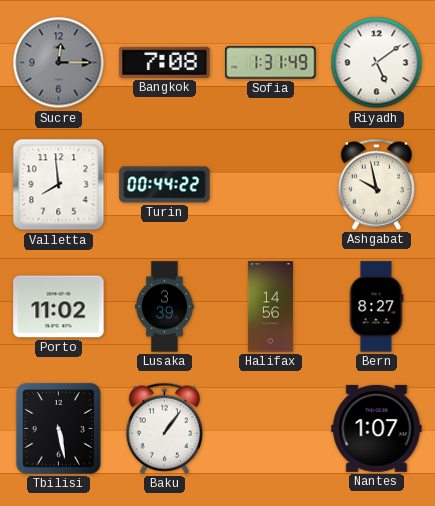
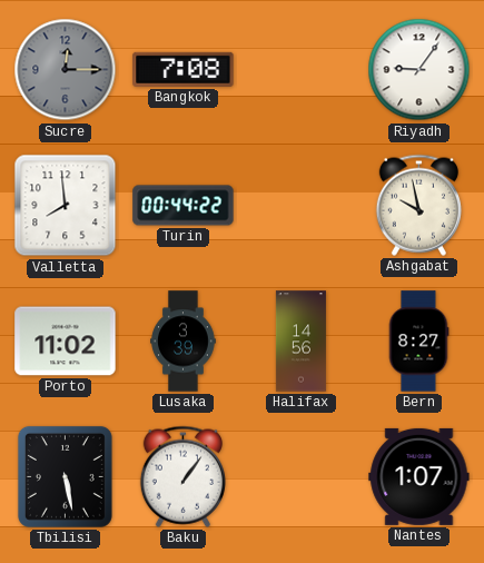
Sofia: 1:31 -> none
Riyadh: 5:09 -> 9:06
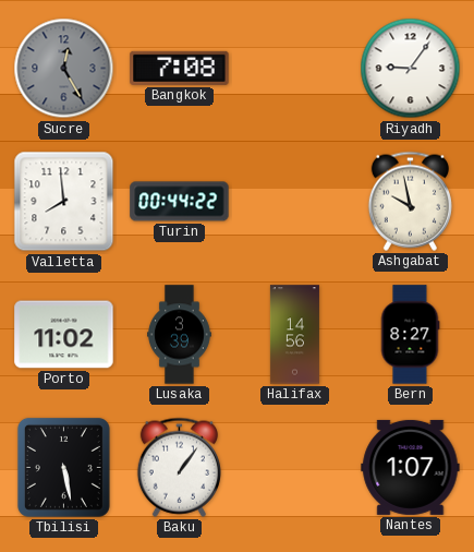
Sucre: 12:15 -> 12:25
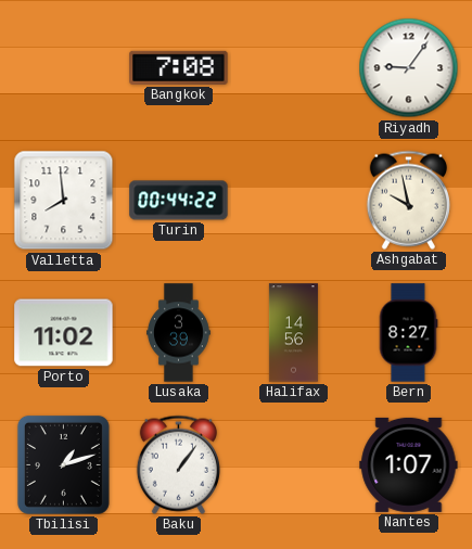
Sucre: 12:25 -> none
Tbilisi: 5:28 -> 1:12
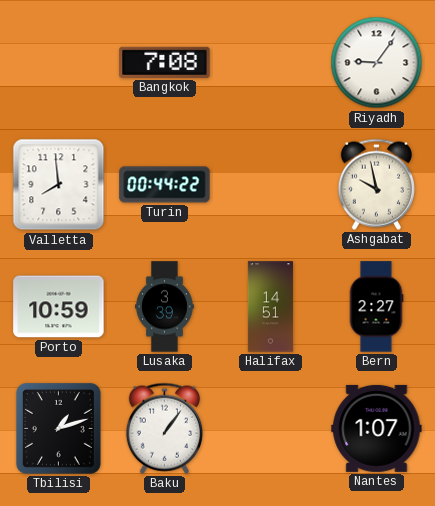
Porto: 11:02 -> 10:59
Halifax: 14:56 -> 14:51
Bern: 8:27 -> 2:27
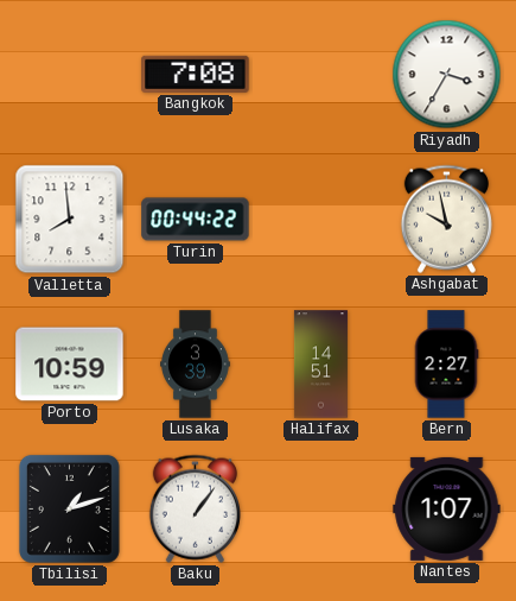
Riyadh: 9:06 -> 3:35
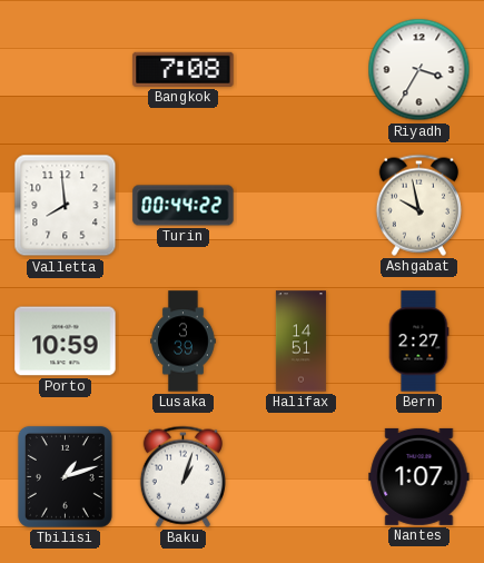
Baku: 1:06 -> 1:03
